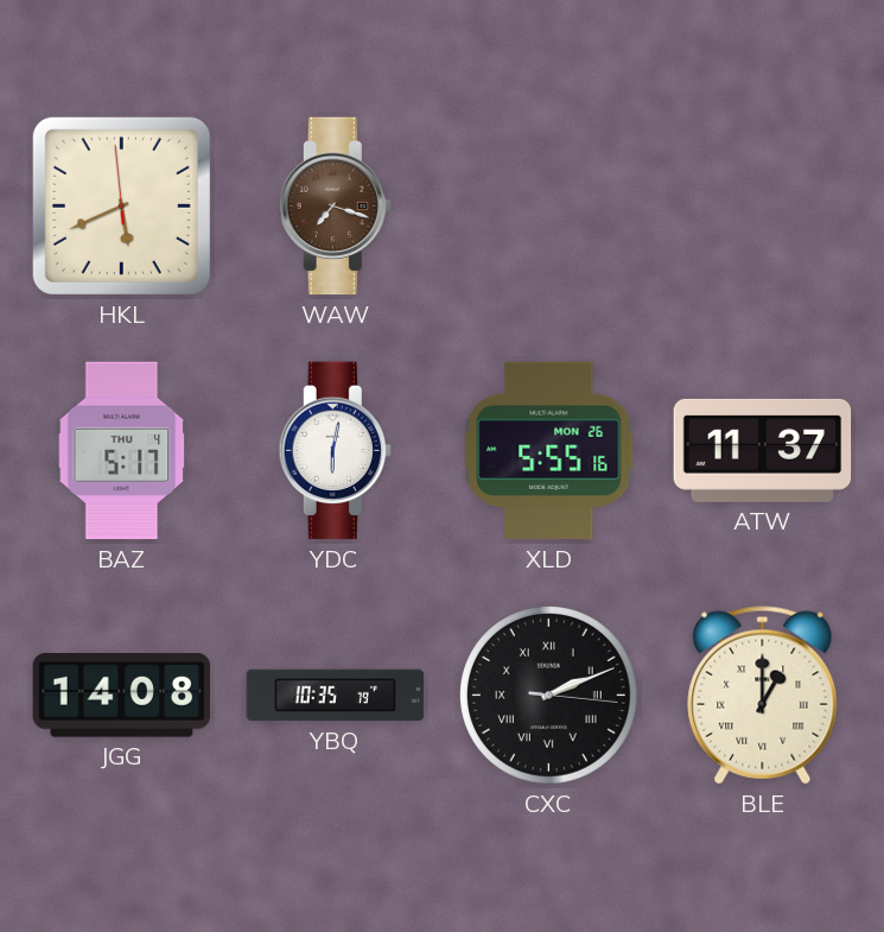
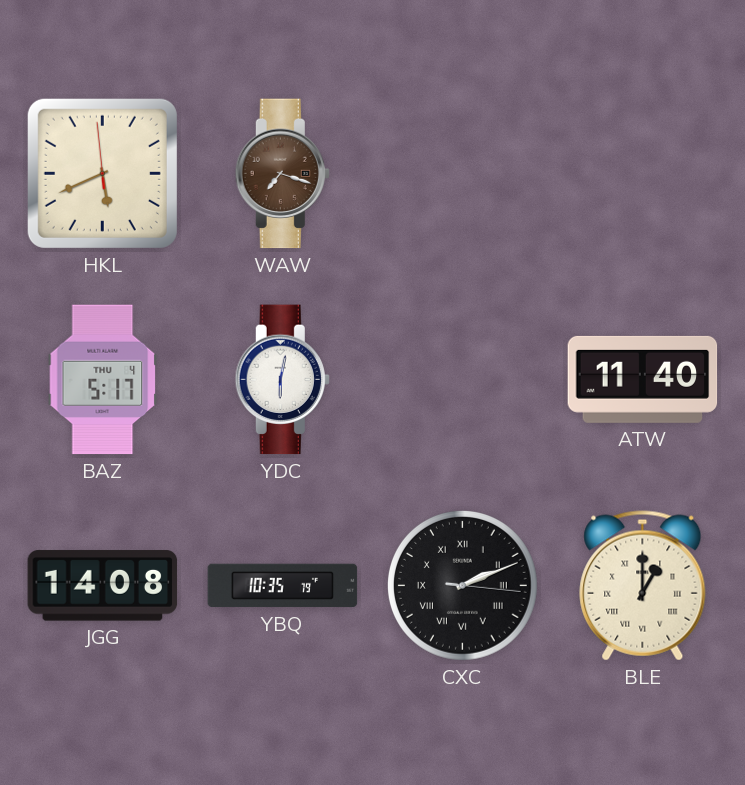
XLD: 5:55 -> none
ATW: 11:37 -> 11:40
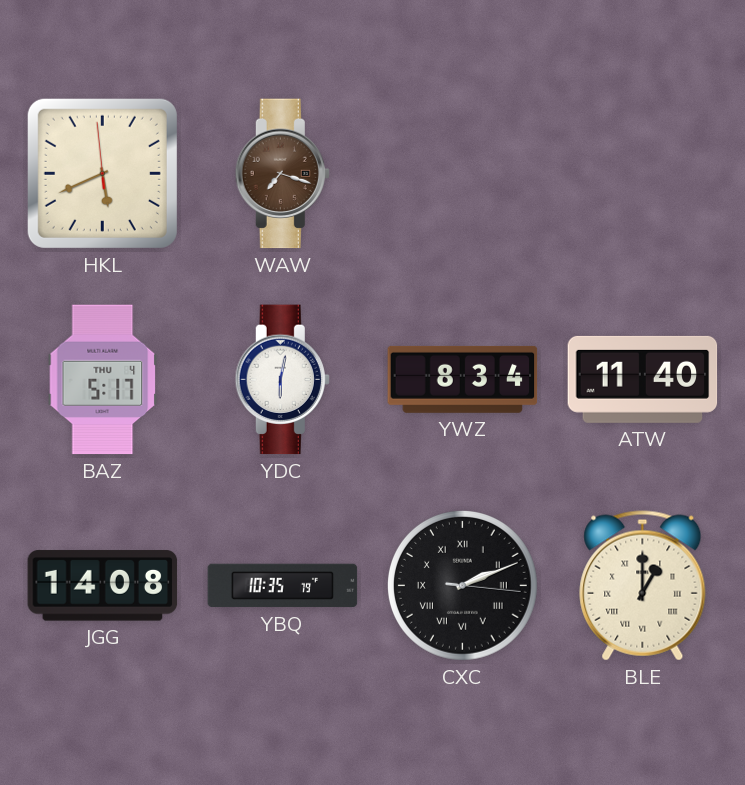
YWZ: none -> 8:34
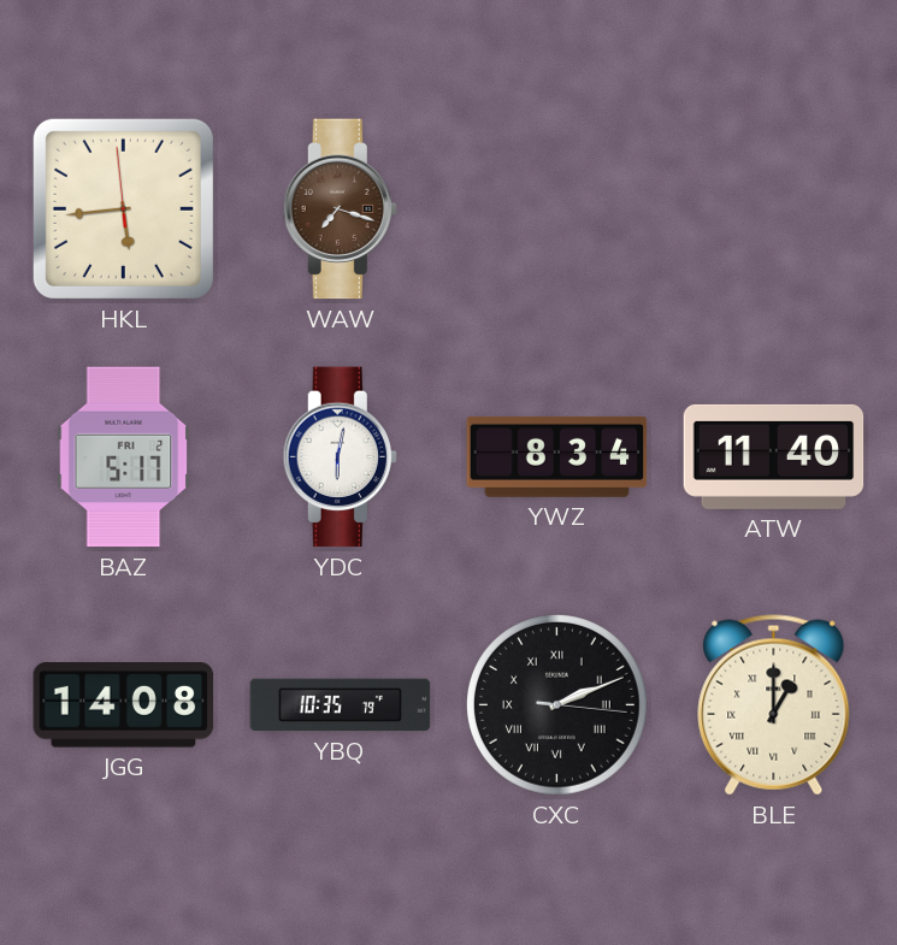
HKL: 5:40 -> 5:43
BAZ date: THU 4 -> FRI 2
